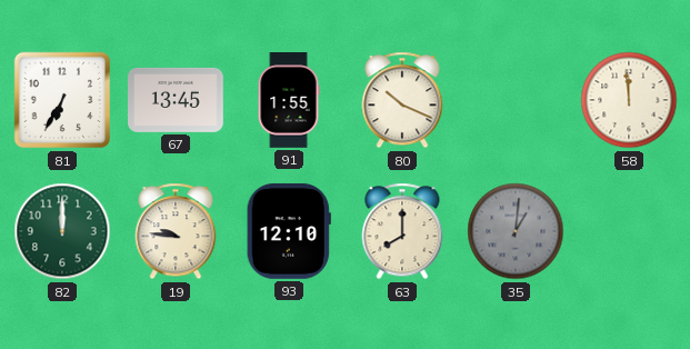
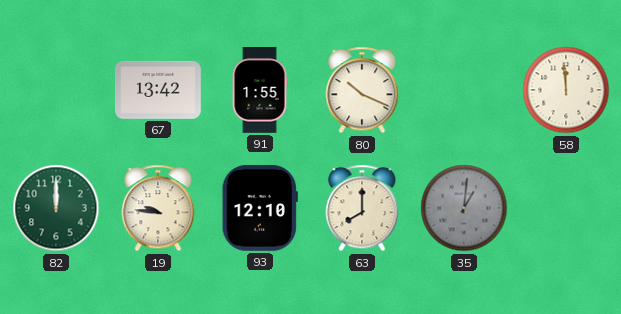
81: 6:35 -> none
67: 13:45 -> 13:42
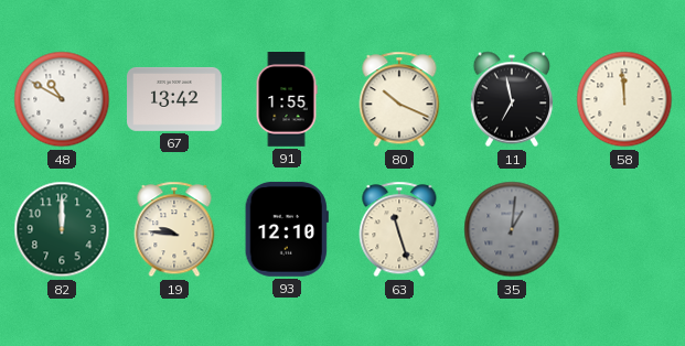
48: none -> 10:50
11: none -> 6:58
63: 8:00 -> 11:27
